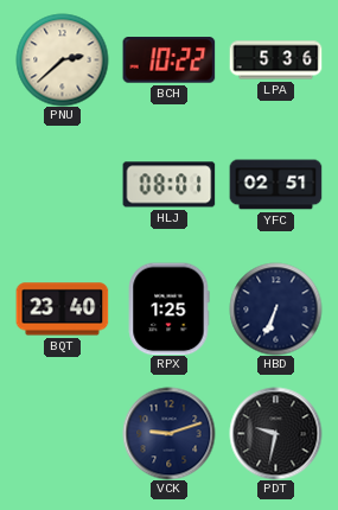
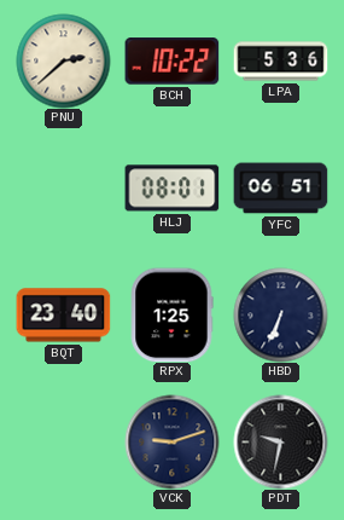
YFC: 02:51 -> 06:51
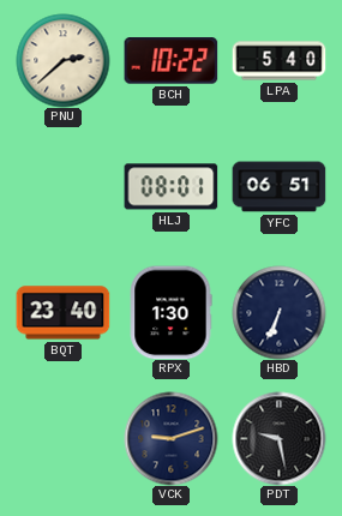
LPA: 5:36 -> 5:40
RPX: 1:25 -> 1:30
PDT: 9:32 -> 9:28
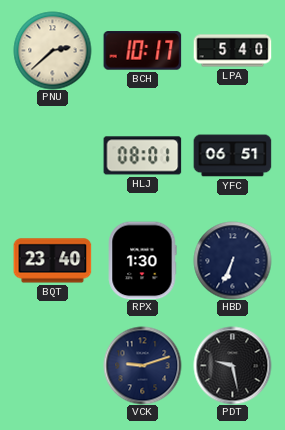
BCH: 10:22 -> 10:17
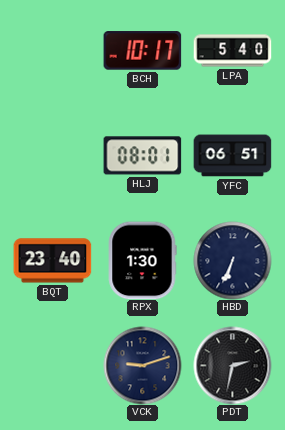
PNU: 2:38 -> none
PDT: 9:28 -> 2:32
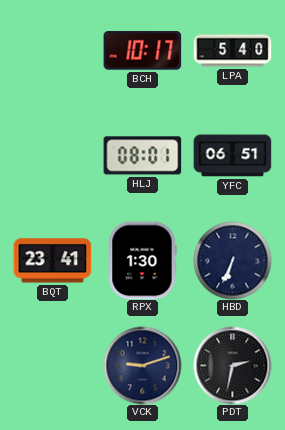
BQT: 23:40 -> 23:41
